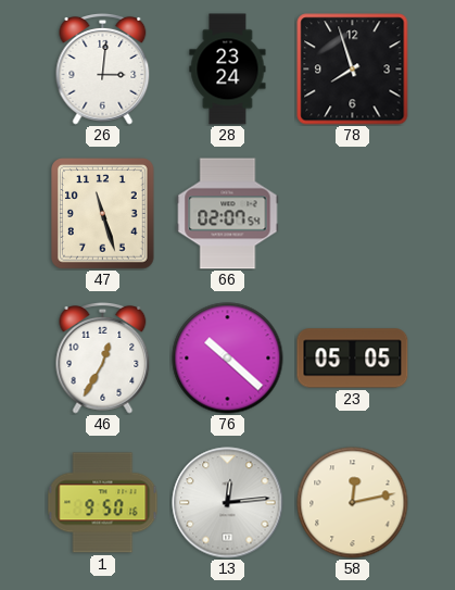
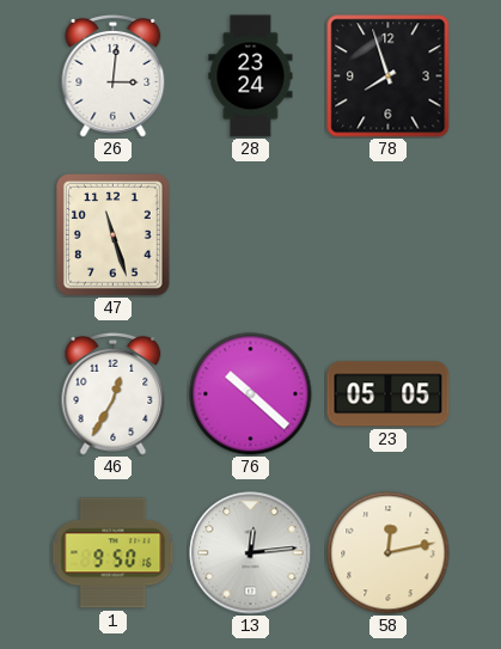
66: 02:07 -> none
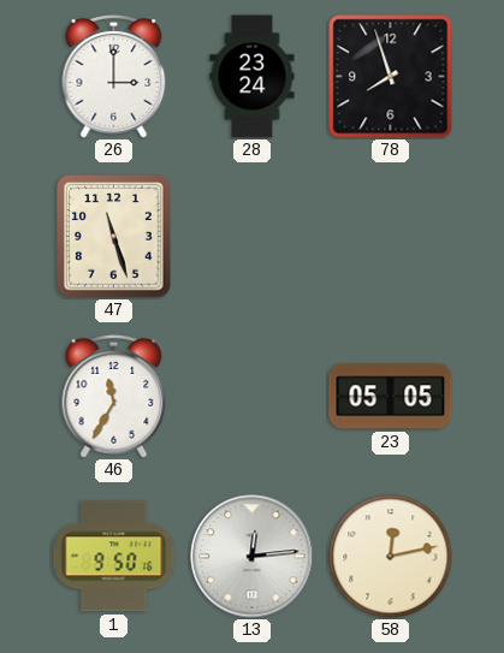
26: 3:01 -> 3:00
46: 12:35 -> 11:35
76: 10:22 -> none
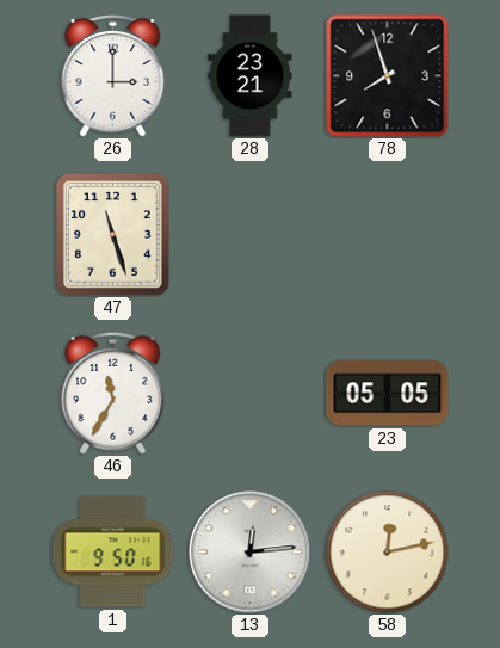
28: 23:24 -> 23:21
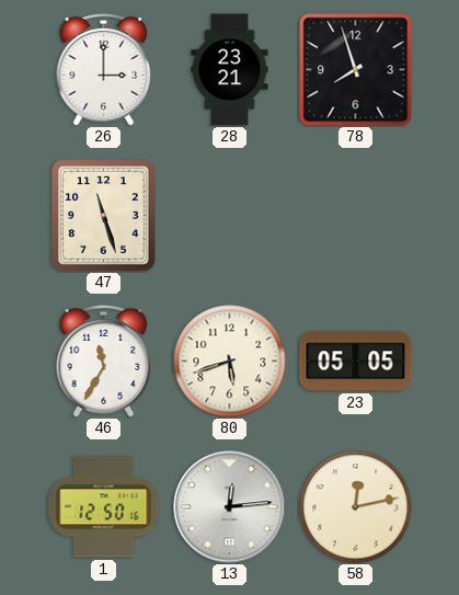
80: none -> 5:42
1: 9:50 -> 12:50
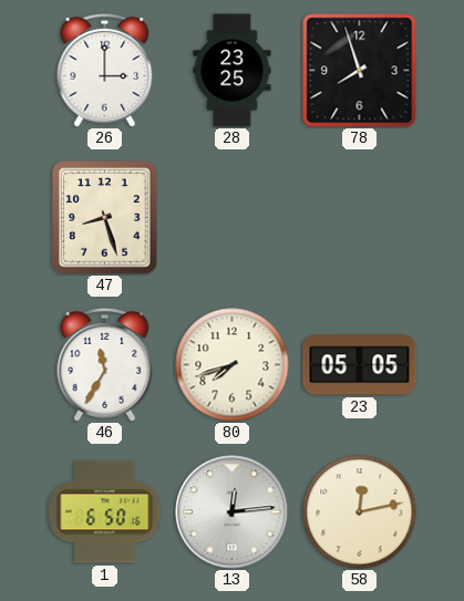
28: 23:21 -> 23:25
47: 11:27 -> 8:27
80: 5:42 -> 7:42
1: 12:50 -> 6:50
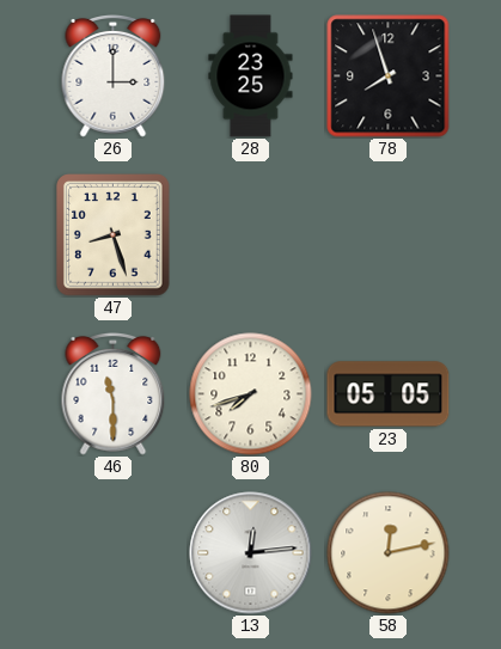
46: 11:35 -> 11:30
1: 6:50 -> none
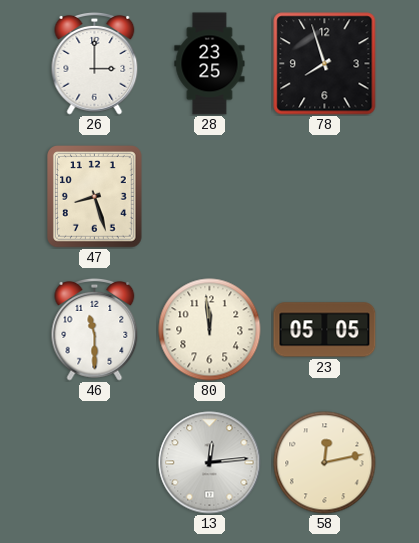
80: 7:42 -> 11:59
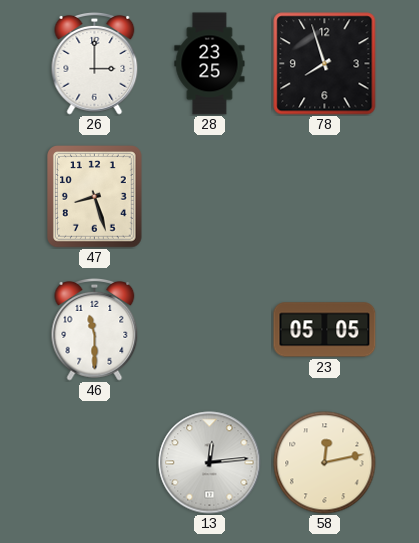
80: 11:59 -> none
